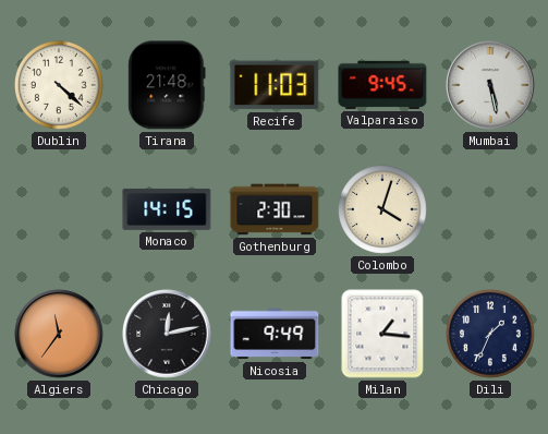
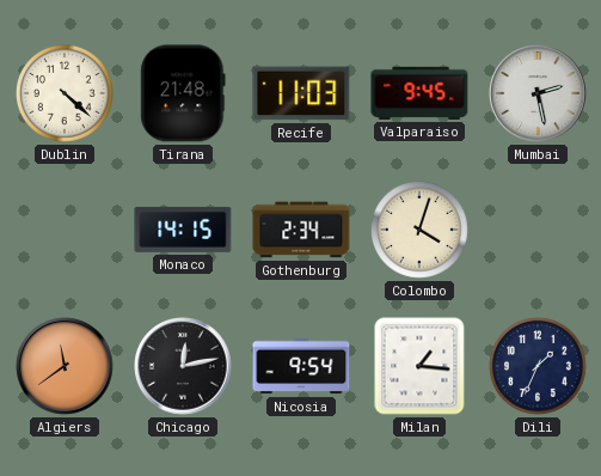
Mumbai: 5:28 -> 2:28
Gothenburg: 2:30 -> 2:34
Algiers: 11:36 -> 11:39
Nicosia: 9:49 -> 9:54
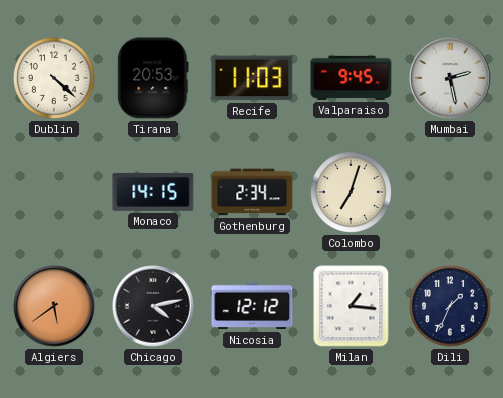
Tirana: 21:48 -> 20:53
Colombo: 4:03 -> 7:03
Algiers: 11:39 -> 5:39
Chicago: 12:13 -> 4:13
Nicosia: 9:54 -> 12:12
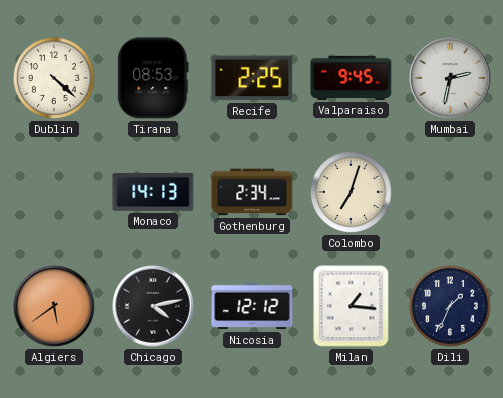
Tirana: 20:53 -> 08:53
Recife: 11:03 -> 2:25
Mumbai: 2:28 -> 2:32
Monaco: 14:15 -> 14:13
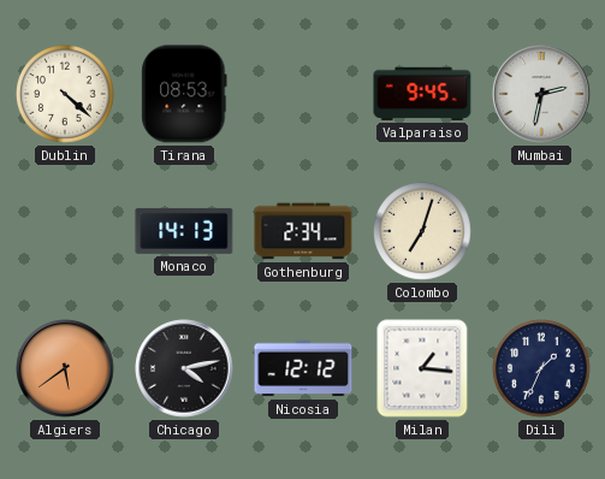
Recife: 2:25 -> none
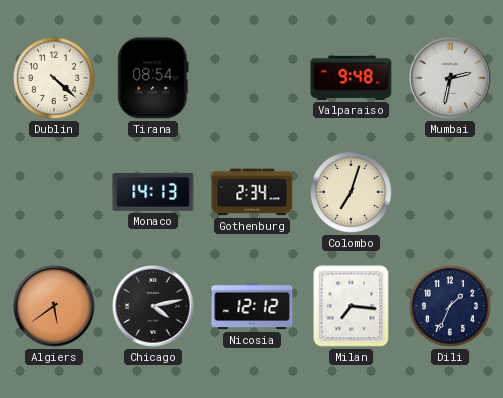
Tirana: 08:53 -> 08:54
Valparaiso: 9:45 -> 9:48
Milan: 1:16 -> 7:16
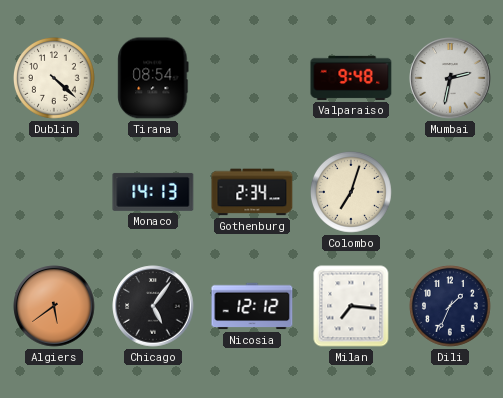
Chicago: 4:13 -> 5:06
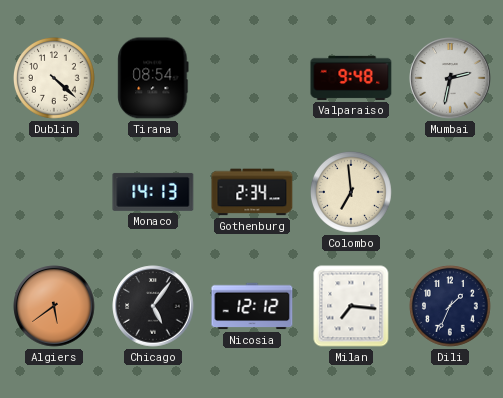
Colombo: 7:03 -> 6:59
